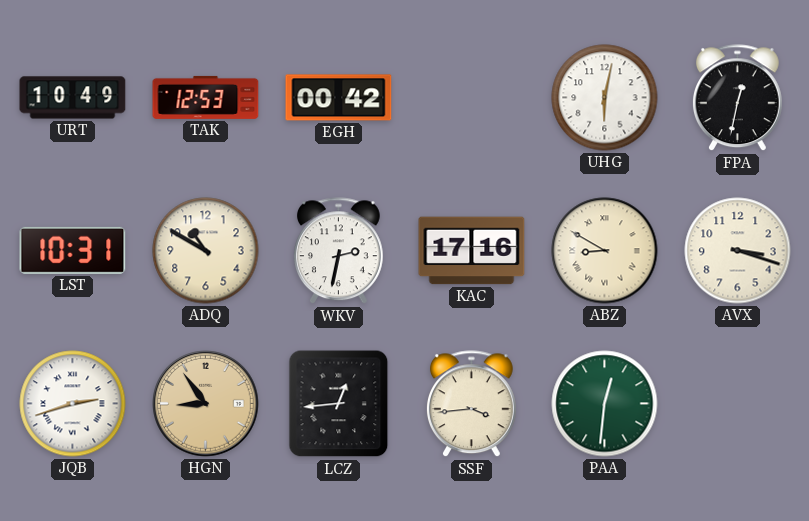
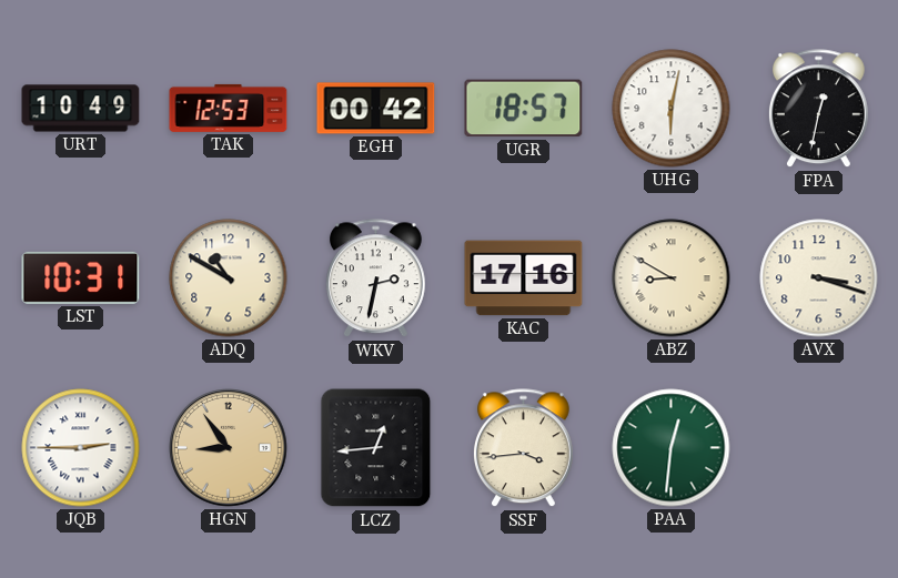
UGR: none -> 18:57
JQB: 2:42 -> 2:45
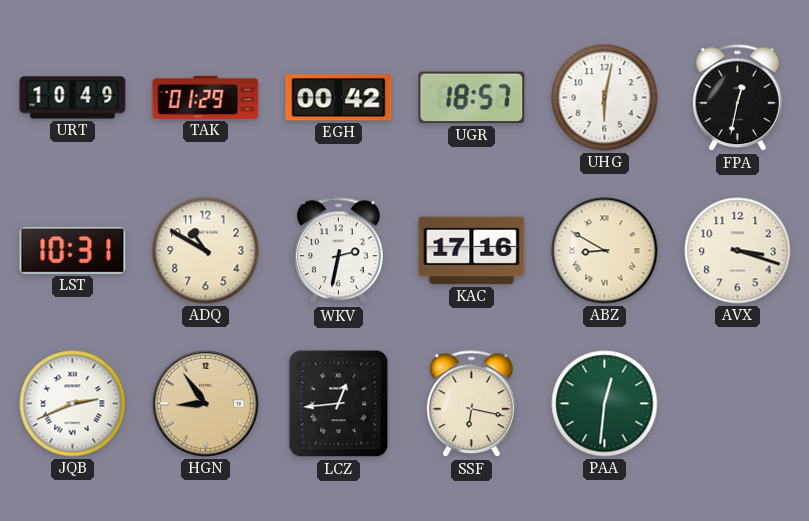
TAK: 12:53 -> 01:29
JQB: 2:45 -> 2:41
SSF: 3:44 -> 6:17
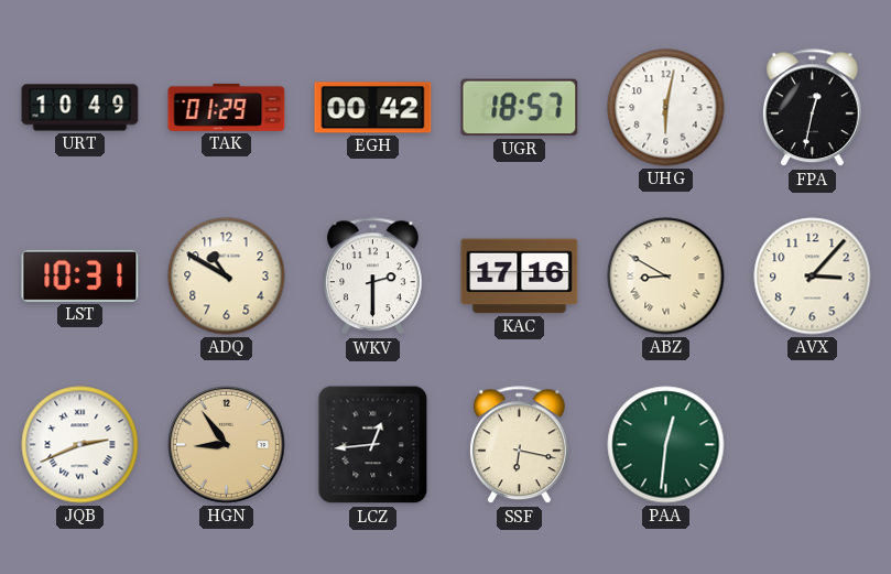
WKV: 2:32 -> 2:30
AVX: 3:18 -> 3:07
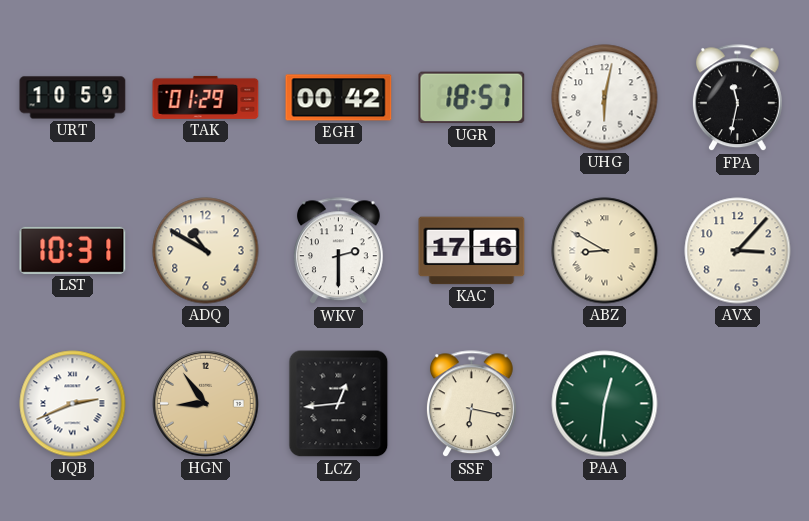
URT: 10:49 -> 10:59
FPA: 12:32 -> 11:32
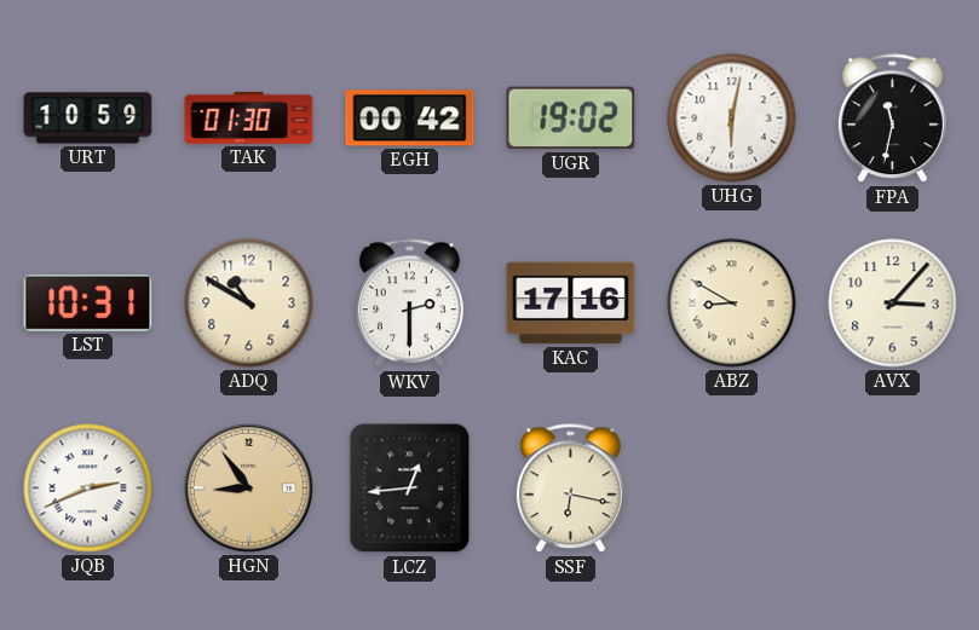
TAK: 01:29 -> 01:30
UGR: 18:57 -> 19:02
PAA: 12:31 -> none
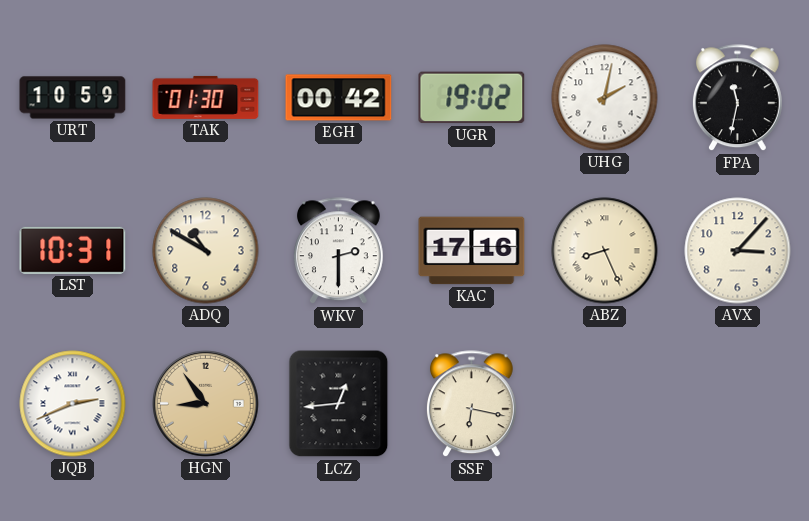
UHG: 6:02 -> 2:02
ABZ: 8:50 -> 8:26
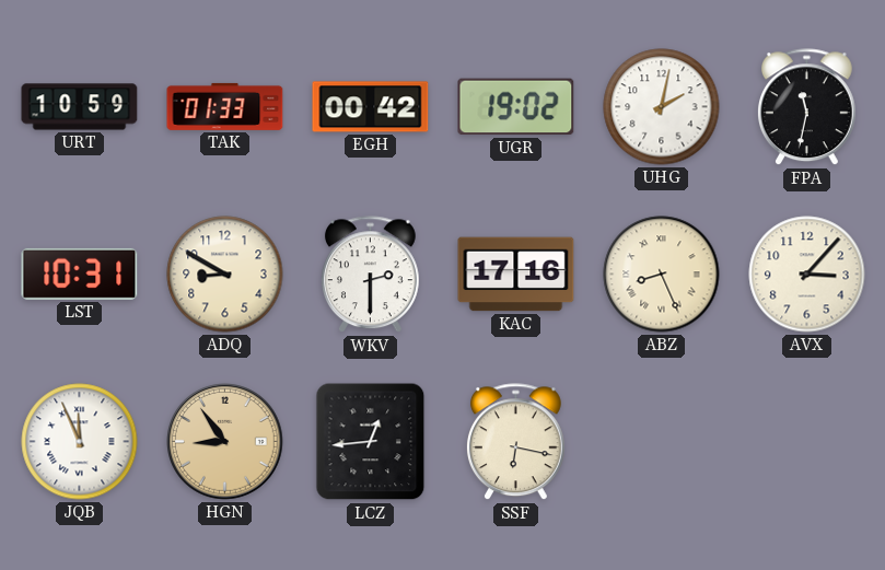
TAK: 01:30 -> 01:33
ADQ: 10:50 -> 8:50
JQB: 2:41 -> 11:56
